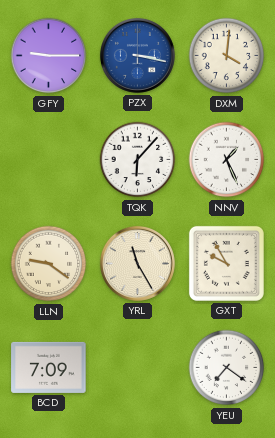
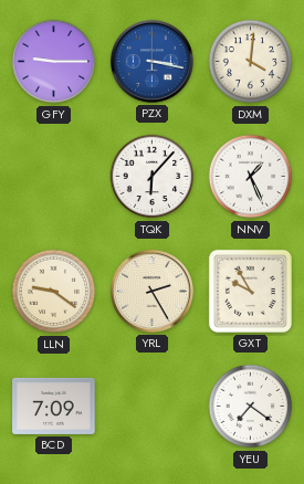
YRL: 11:25 -> 2:25
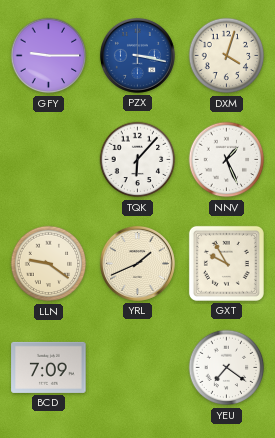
DXM: 4:01 -> 4:03
YRL: 2:25 -> 1:41
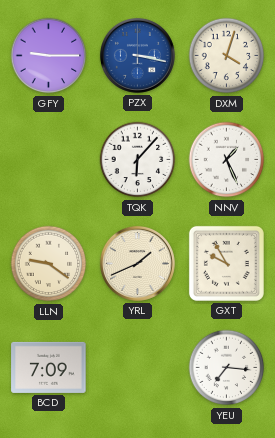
YEU: 7:21 -> 7:16
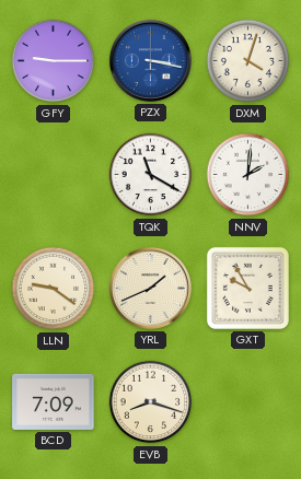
TQK: 6:07 -> 11:20
NNV: 1:26 -> 2:01
EVB: none -> 8:18
YEU: 7:16 -> none
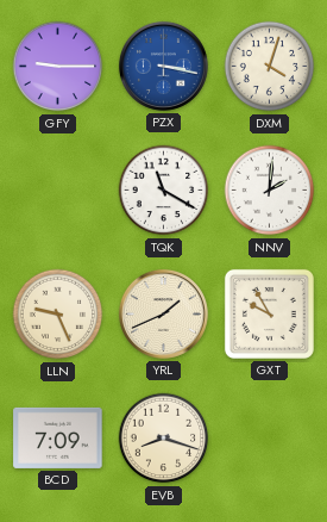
LLN: 9:21 -> 9:26
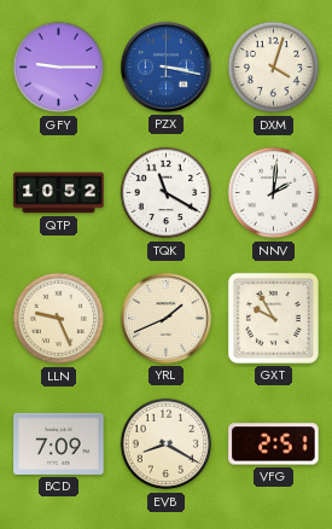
QTP: none -> 10:52
EVB: 8:18 -> 8:20
VFG: none -> 2:51
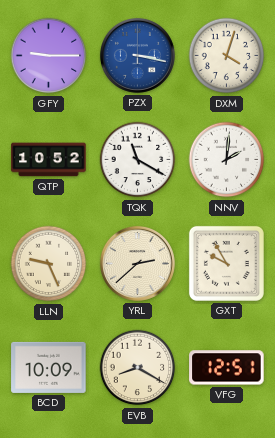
YRL: 1:41 -> 2:38
BCD: 7:09 -> 10:09
VFG: 2:51 -> 12:51
